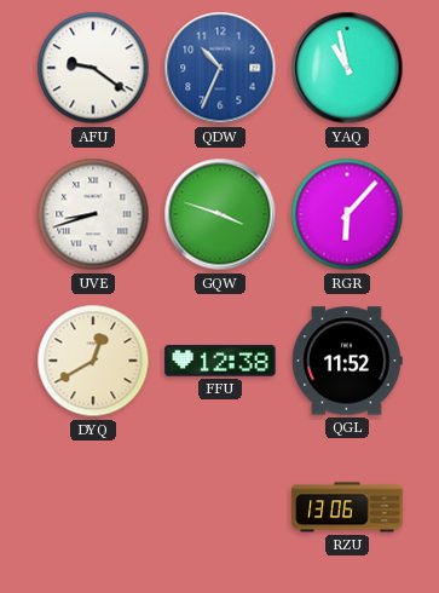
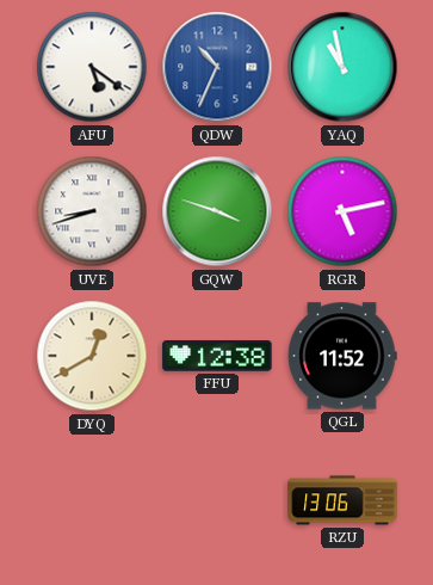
AFU: 9:21 -> 5:21
RGR: 6:07 -> 5:13
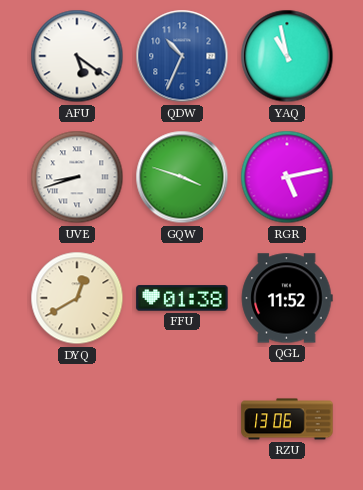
FFU: 12:38 -> 01:38
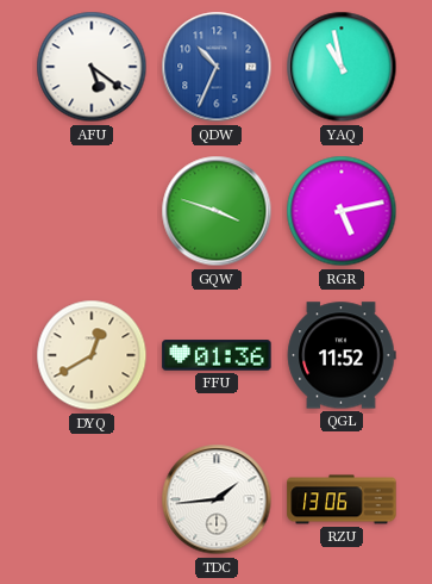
UVE: 8:42 -> none
FFU: 01:38 -> 01:36
TDC: none -> 1:44
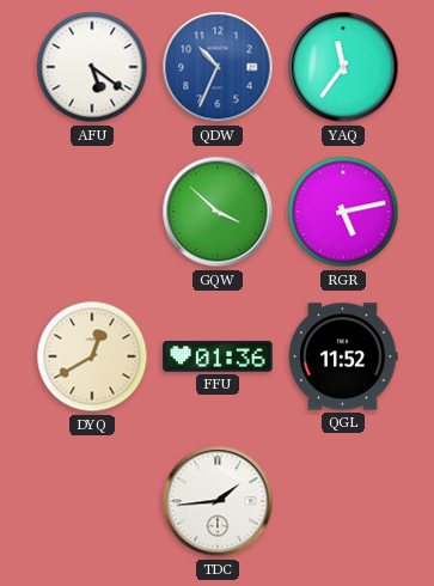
YAQ: 10:58 -> 11:36
GQW: 3:48 -> 3:52
RZU: 13:06 -> none
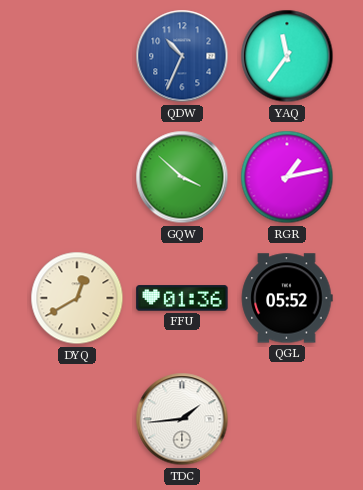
AFU: 5:21 -> none
RGR: 5:13 -> 1:13
QGL: 11:52 -> 05:52
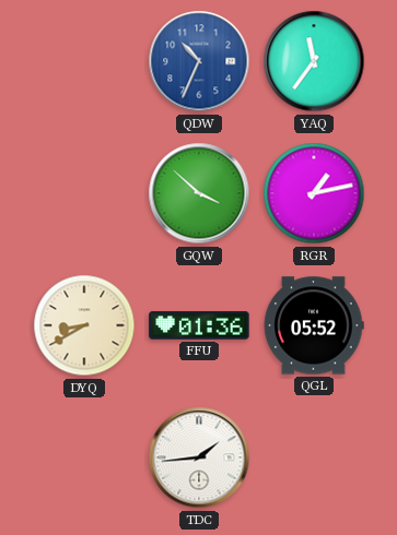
DYQ: 12:40 -> 8:40
